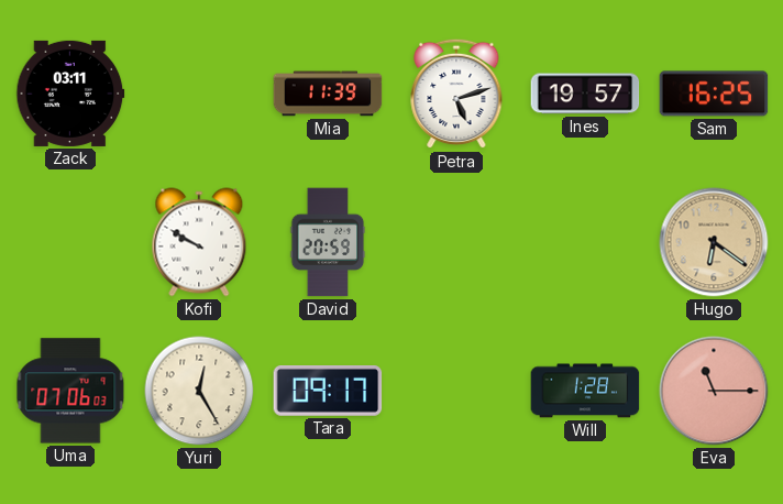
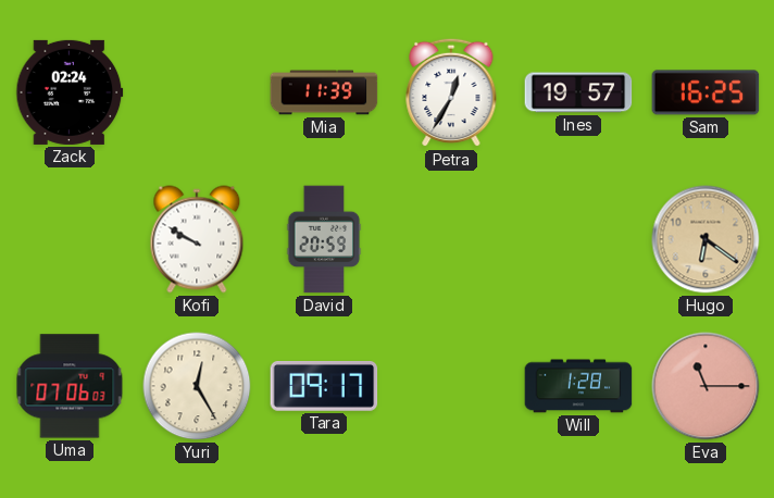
Zack: 03:11 -> 02:24
Petra: 5:12 -> 12:35
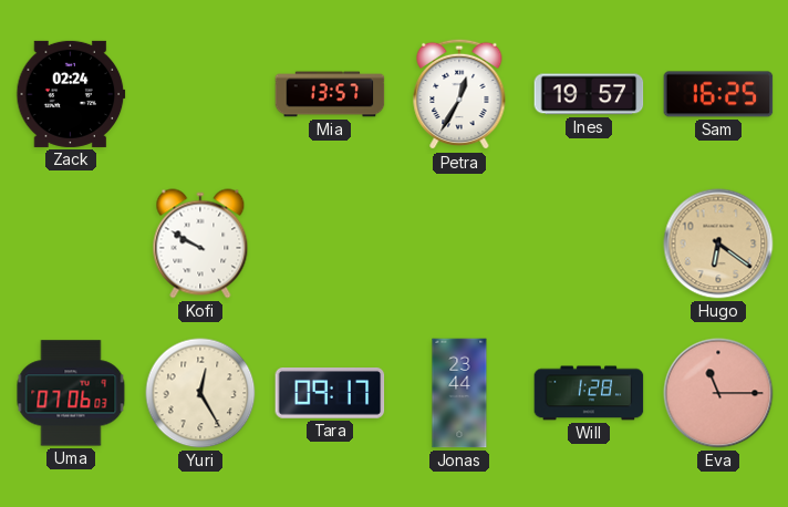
Mia: 11:39 -> 13:57
David: 20:59 -> none
Jonas: none -> 23:44
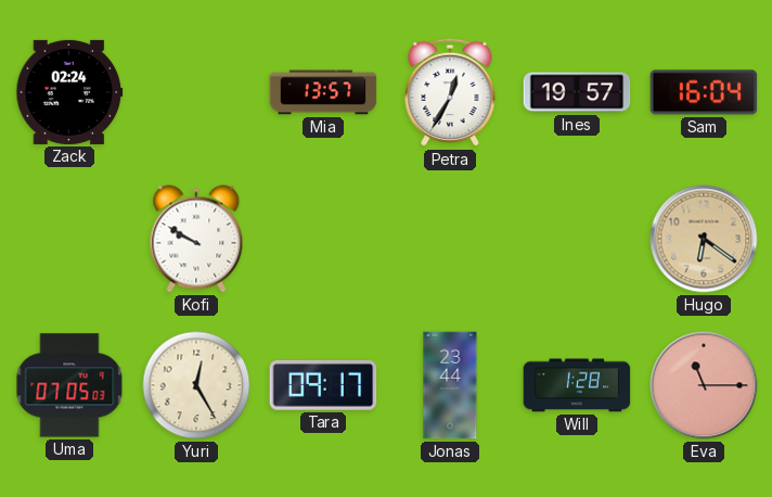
Sam: 16:25 -> 16:04
Uma: 07:06 -> 07:05
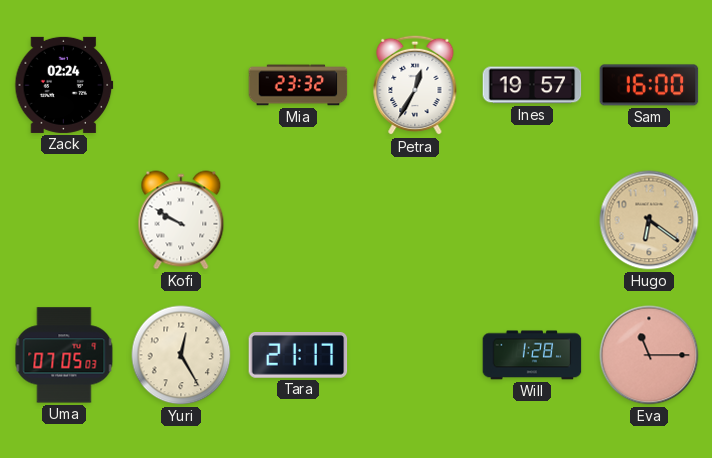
Mia: 13:57 -> 23:32
Sam: 16:04 -> 16:00
Tara: 09:17 -> 21:17
Jonas: 23:44 -> none
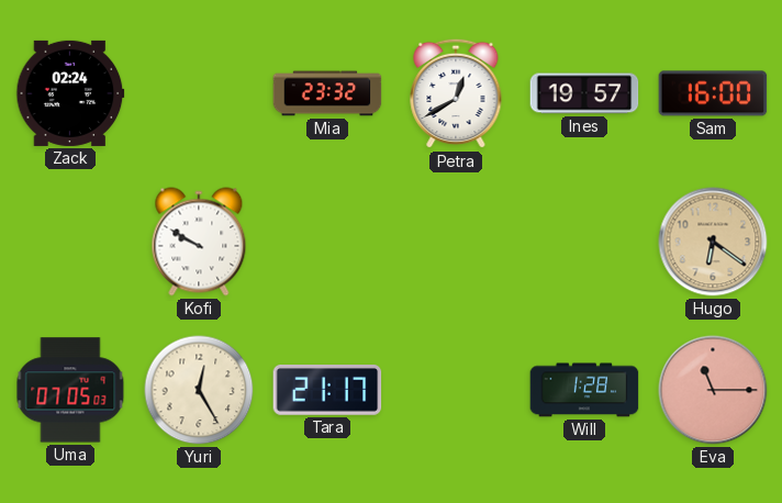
Petra: 12:35 -> 12:40
